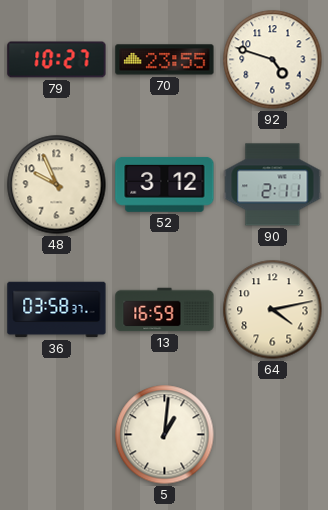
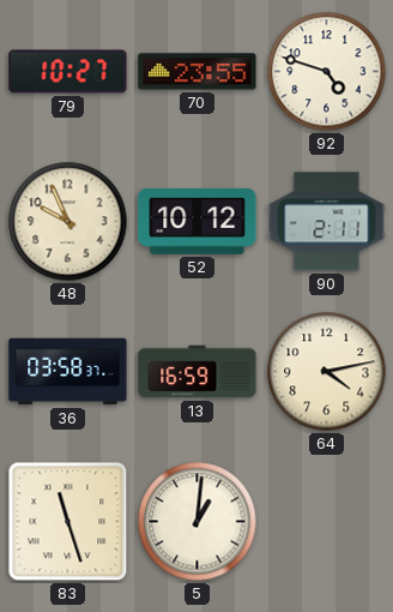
52: 3:12 -> 10:12
83: none -> 11:27
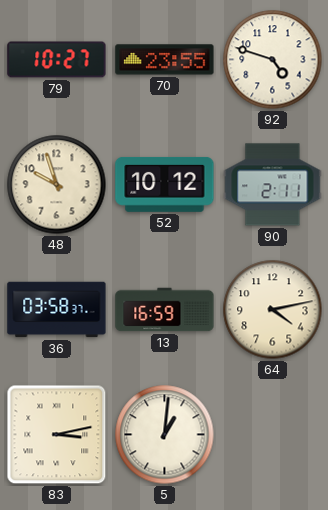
48: 9:56 -> 9:57
83: 11:27 -> 3:13
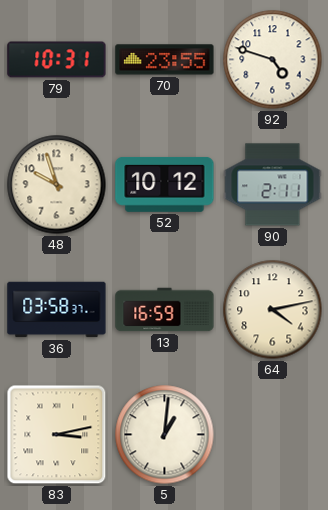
79: 10:27 -> 10:31
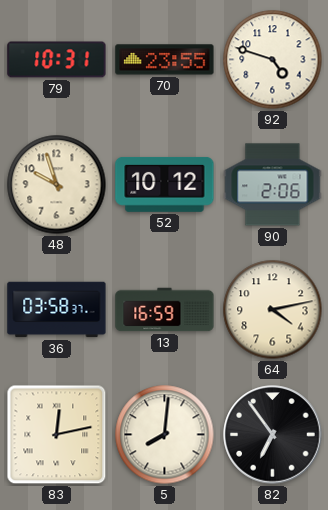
90: 2:11 -> 2:06
83: 3:13 -> 12:13
5: 1:01 -> 8:01
82: none -> 6:54
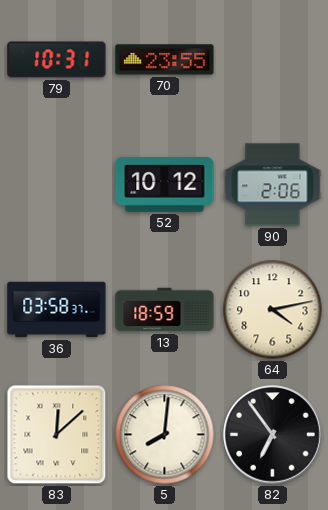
92: 4:48 -> none
48: 9:57 -> none
13: 16:59 -> 18:59
83: 12:13 -> 12:08
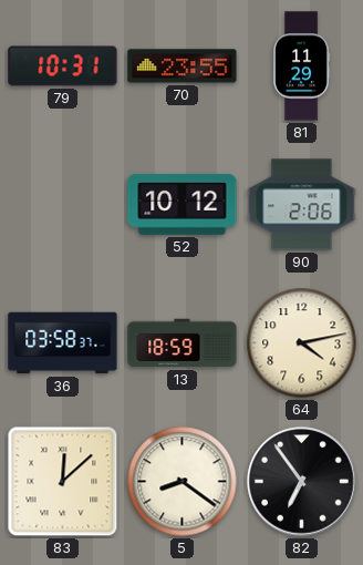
81: none -> 11:29
5: 8:01 -> 8:21
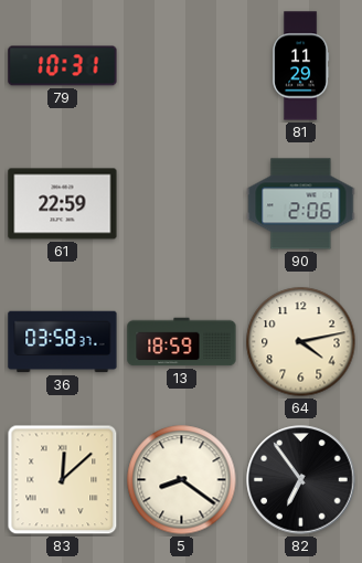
70: 23:55 -> none
61: none -> 22:59
52: 10:12 -> none
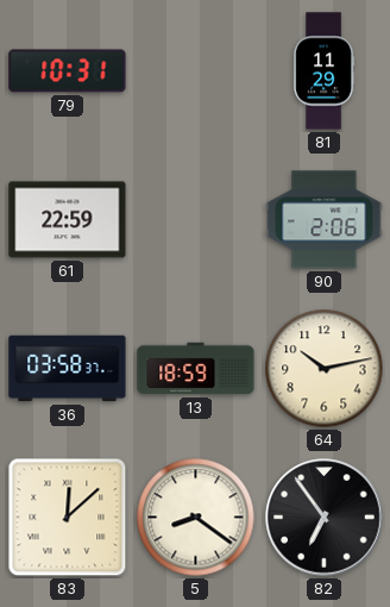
64: 4:13 -> 10:13
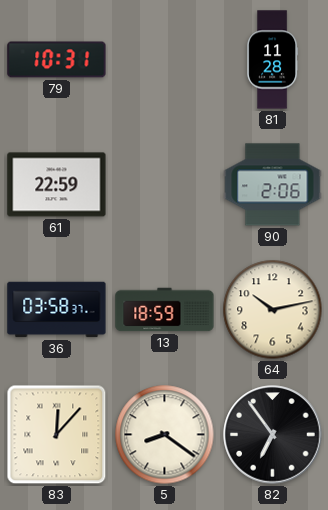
81: 11:29 -> 11:28
83: 12:08 -> 12:07
